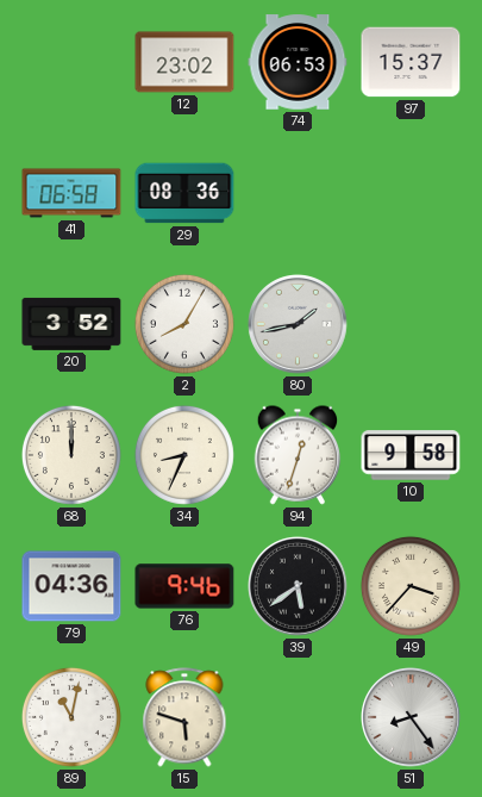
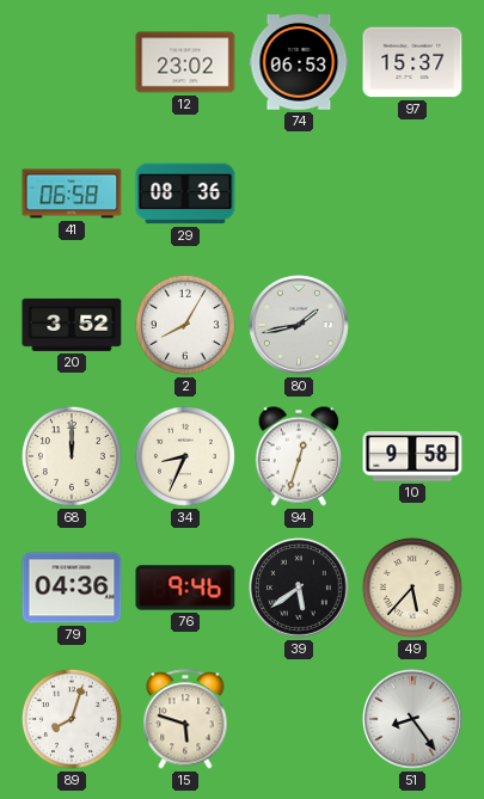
49: 3:37 -> 5:37
89: 11:02 -> 8:03
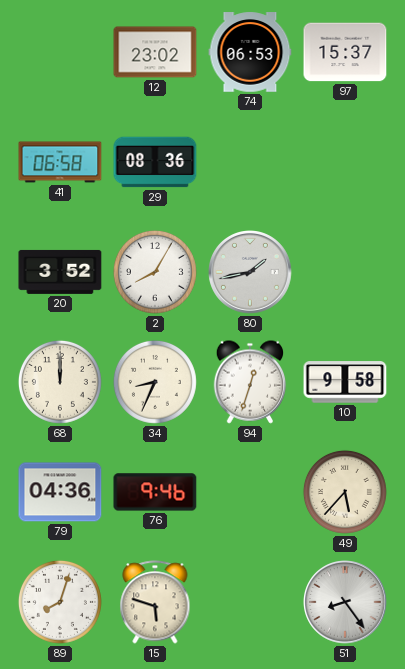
39: 5:39 -> none
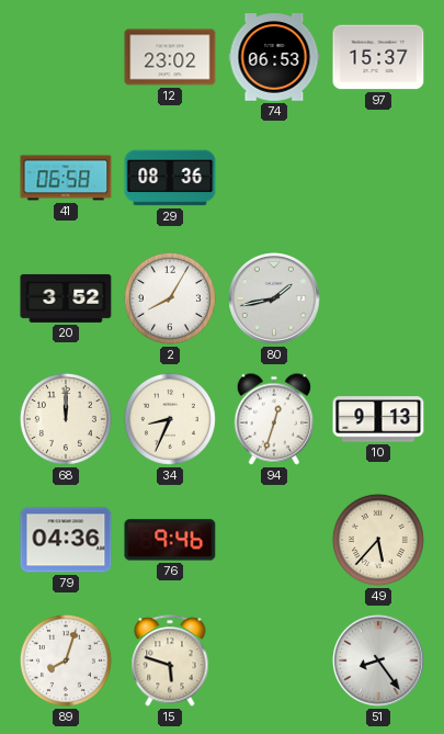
10: 9:58 -> 9:13
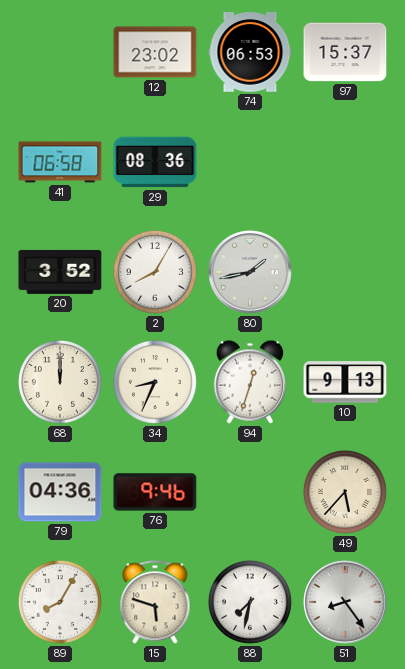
89: 8:03 -> 8:05
88: none -> 7:32
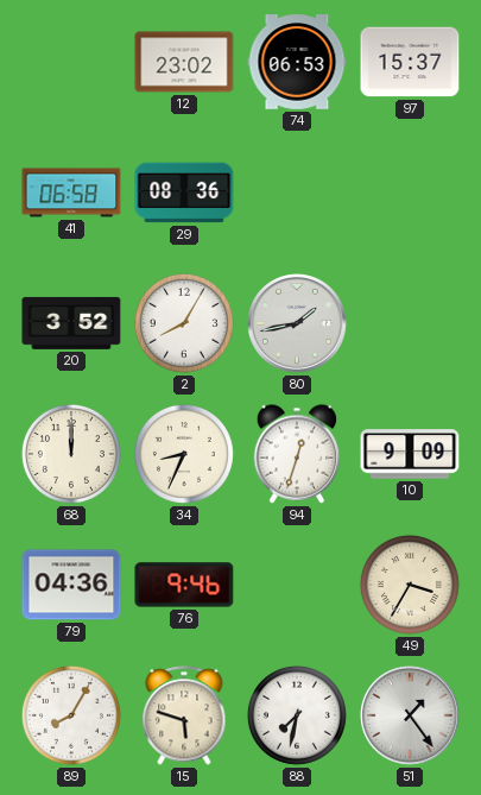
10: 9:13 -> 9:09
49: 5:37 -> 3:35
51: 8:24 -> 1:24
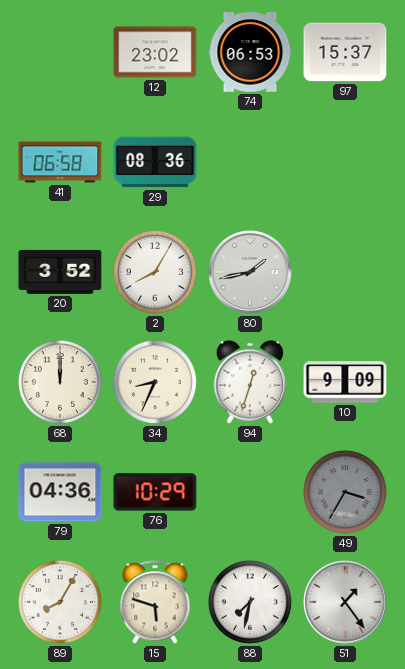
76: 9:46 -> 10:29
49 dial: cream -> grey
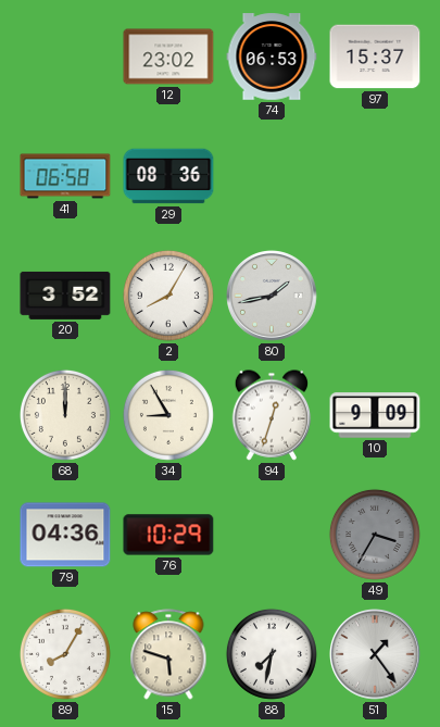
34: 8:34 -> 8:55
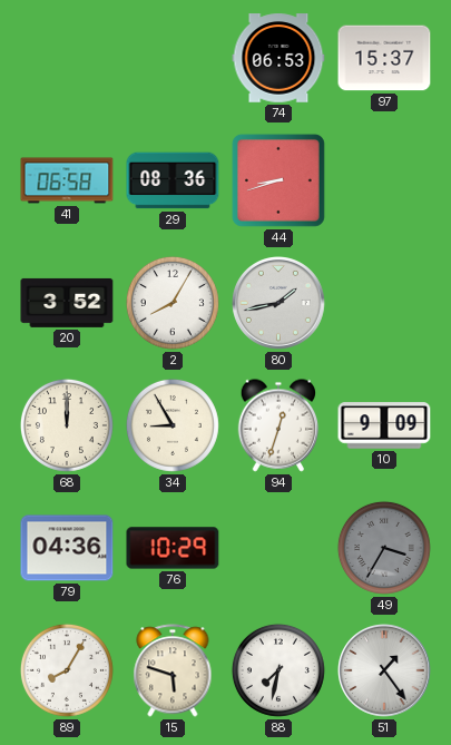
12: 23:02 -> none
44: none -> 8:42
